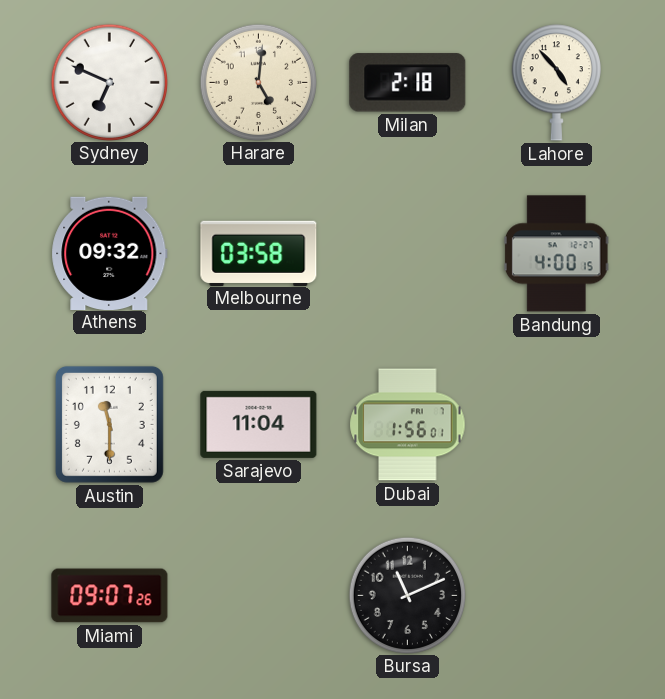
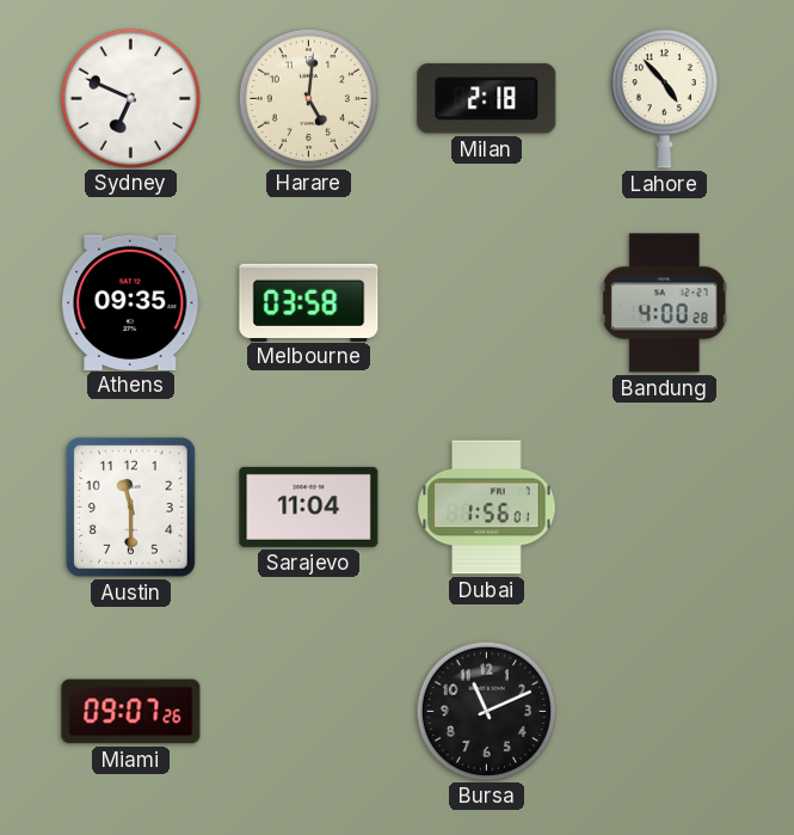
Athens: 09:32 -> 09:35
Bandung: 4:00:15 -> 4:00:28
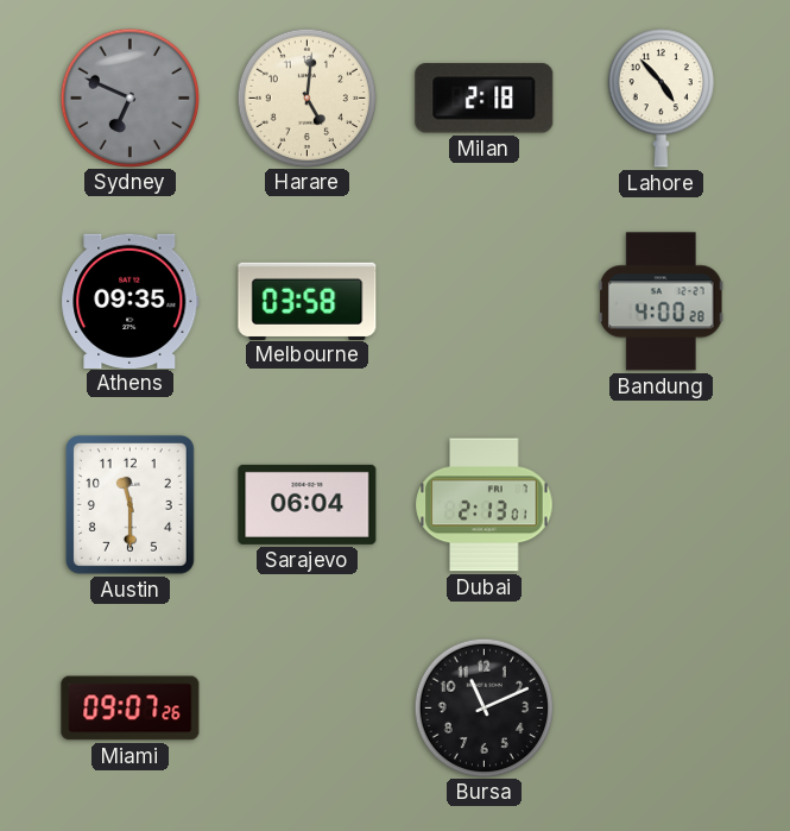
Sydney dial: white -> grey
Sarajevo: 11:04 -> 06:04
Dubai: 1:56 -> 2:13
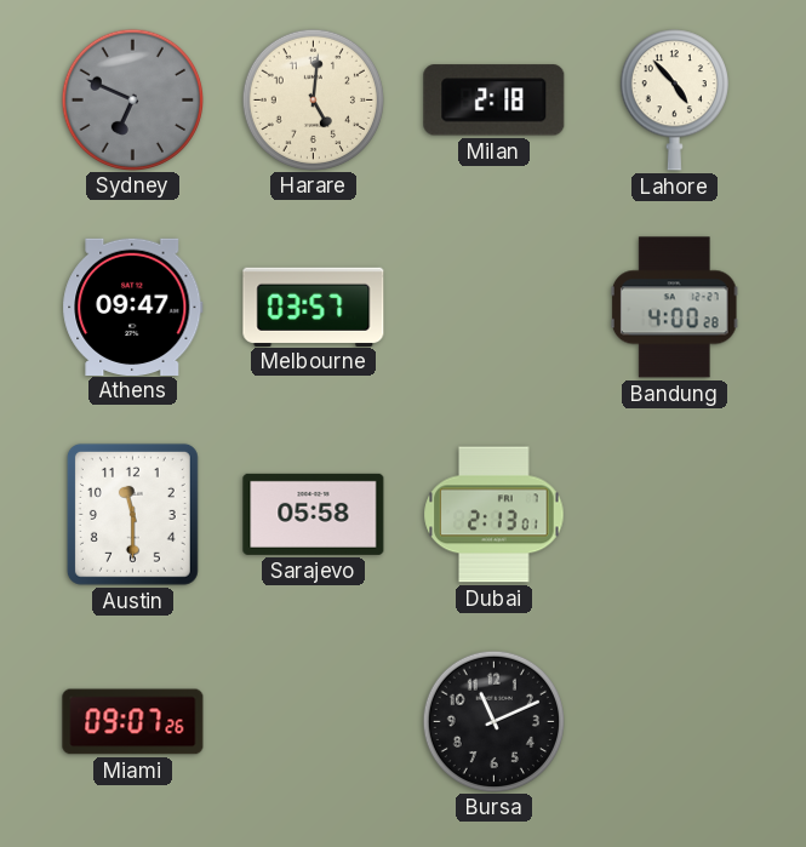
Athens: 09:35 -> 09:47
Melbourne: 03:58 -> 03:57
Sarajevo: 06:04 -> 05:58
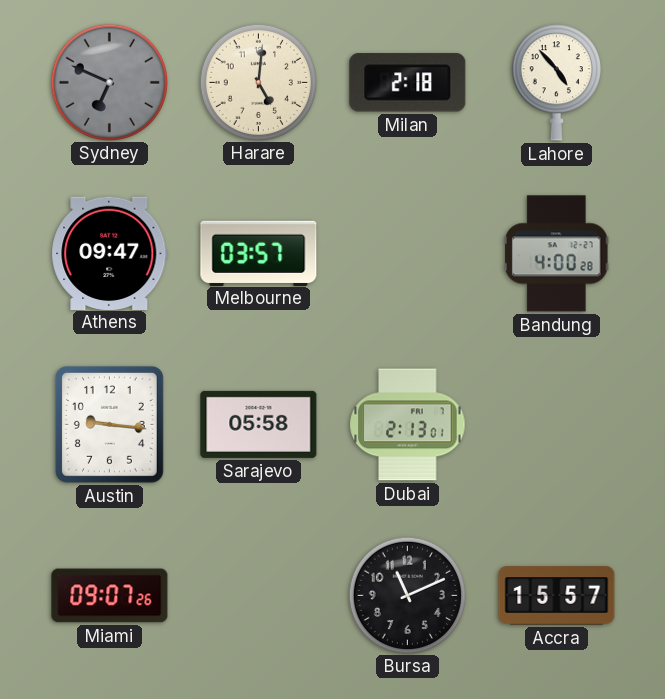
Austin: 11:30 -> 9:16
Accra: none -> 15:57
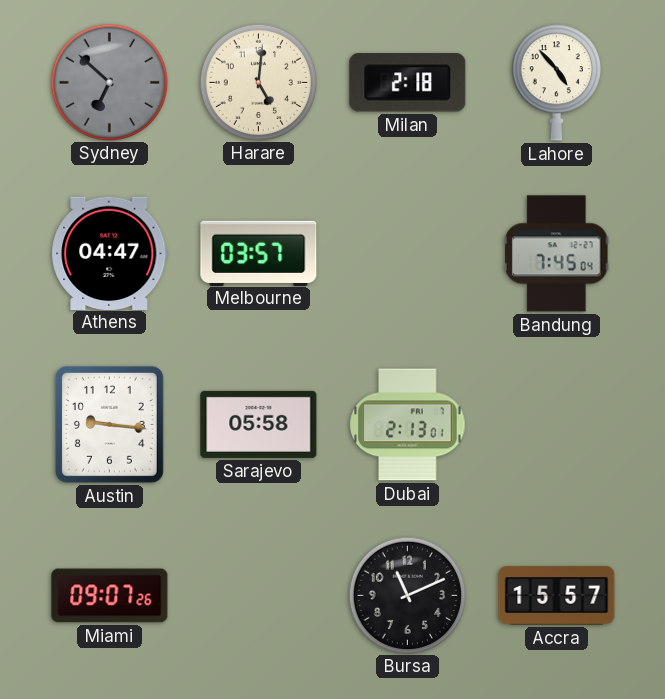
Sydney: 6:49 -> 6:52
Athens: 09:47 -> 04:47
Bandung: 4:00 -> 7:45
